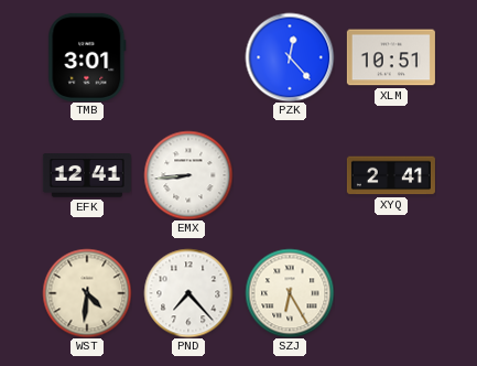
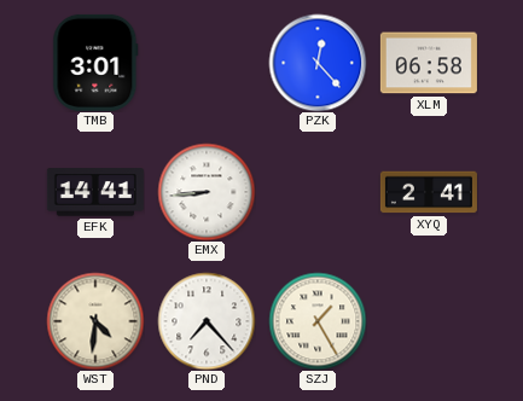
XLM: 10:51 -> 06:58
EFK: 12:41 -> 14:41
SZJ: 6:25 -> 1:25
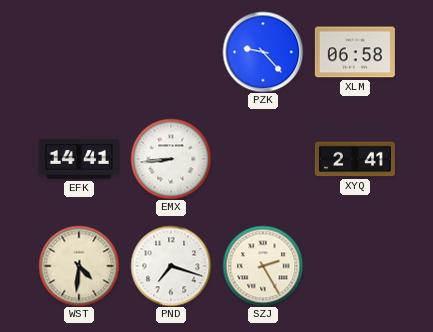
TMB: 3:01 -> none
PZK: 12:23 -> 9:23
PND: 7:23 -> 7:18
SZJ: 1:25 -> 2:25
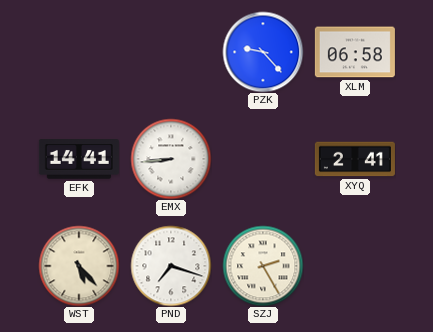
WST: 4:31 -> 5:23
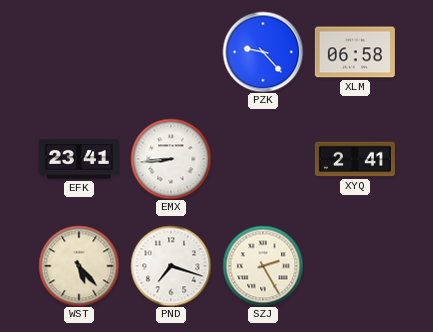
EFK: 14:41 -> 23:41
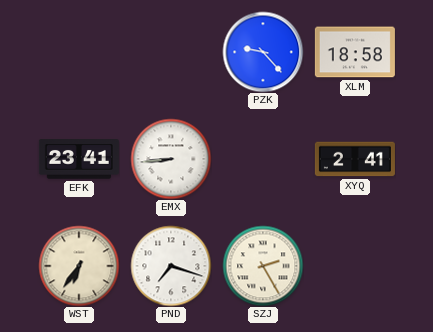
XLM: 06:58 -> 18:58
WST: 5:23 -> 6:36
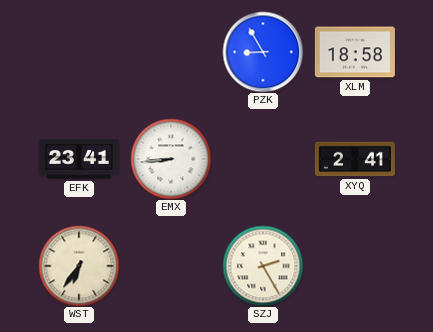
PZK: 9:23 -> 8:55
PND: 7:18 -> none
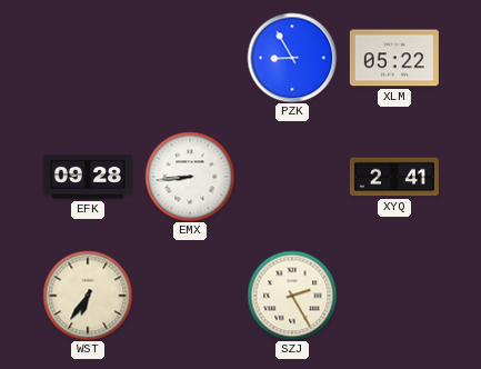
XLM: 18:58 -> 05:22
EFK: 23:41 -> 09:28
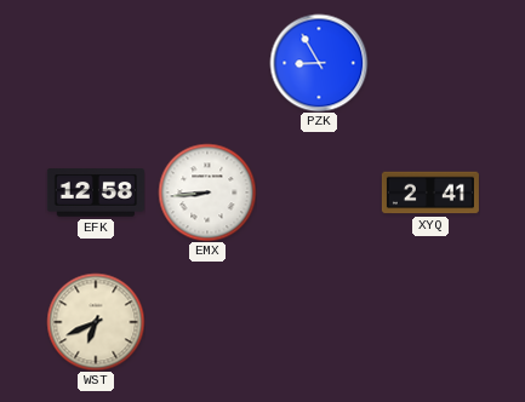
XLM: 05:22 -> none
EFK: 09:28 -> 12:58
WST: 6:36 -> 6:41
SZJ: 2:25 -> none
